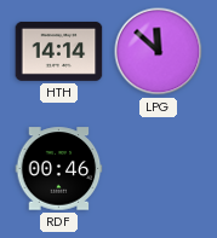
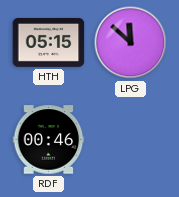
HTH: 14:14 -> 05:15
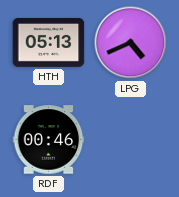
HTH: 05:15 -> 05:13
LPG: 11:52 -> 4:41
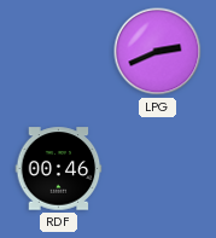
HTH: 05:13 -> none
LPG: 4:41 -> 2:41
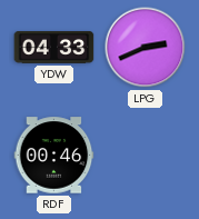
YDW: none -> 04:33
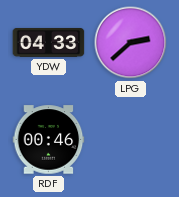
LPG: 2:41 -> 2:38
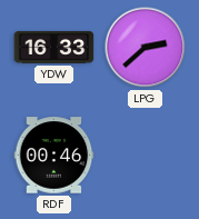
YDW: 04:33 -> 16:33
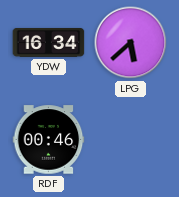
YDW: 16:33 -> 16:34
LPG: 2:38 -> 5:38
